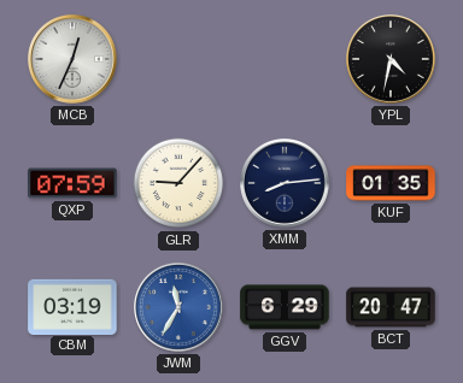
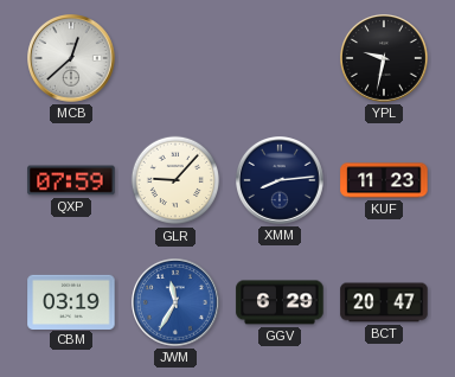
MCB: 12:34 -> 12:38
YPL: 4:32 -> 9:32
KUF: 01:35 -> 11:23
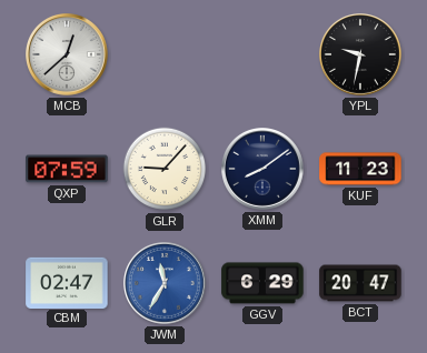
XMM: 8:14 -> 8:09
CBM: 03:19 -> 02:47
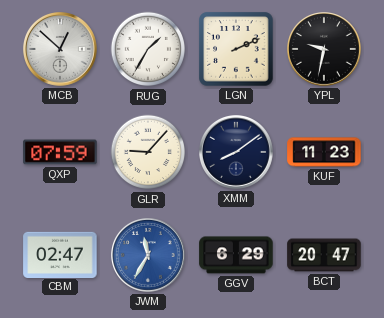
MCB: 12:38 -> 12:52
RUG: none -> 1:35
LGN: none -> 2:11
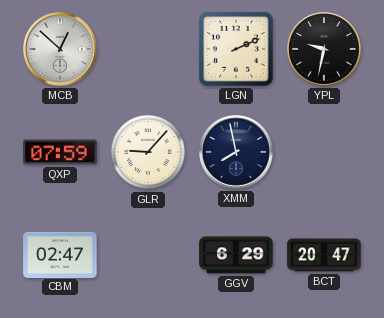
RUG: 1:35 -> none
XMM: 8:09 -> 7:58
KUF: 11:23 -> none
JWM: 11:35 -> none
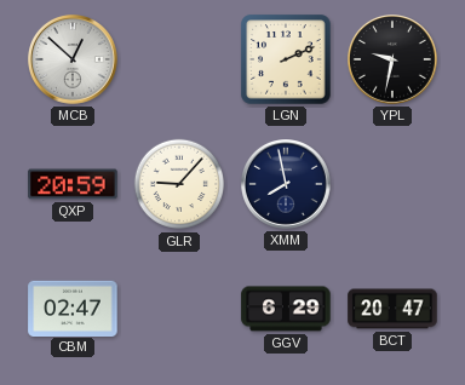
QXP: 07:59 -> 20:59
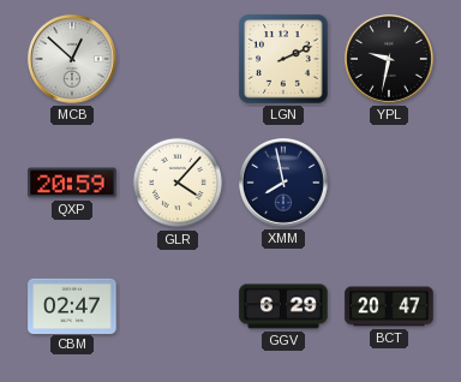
GLR: 9:07 -> 4:07
